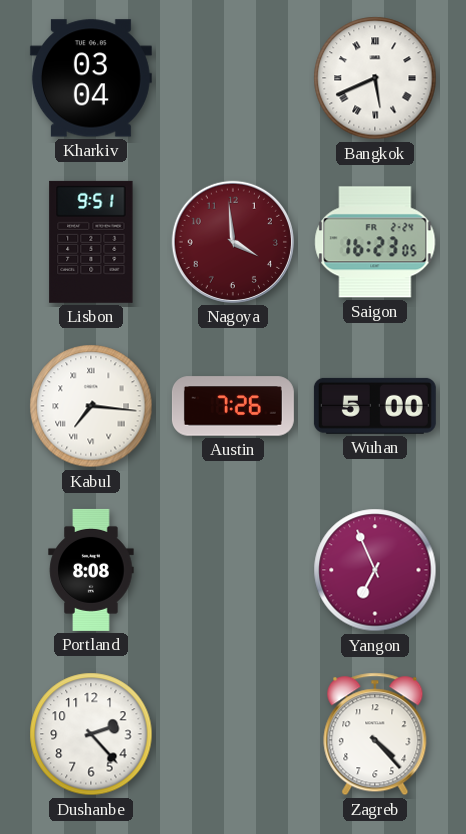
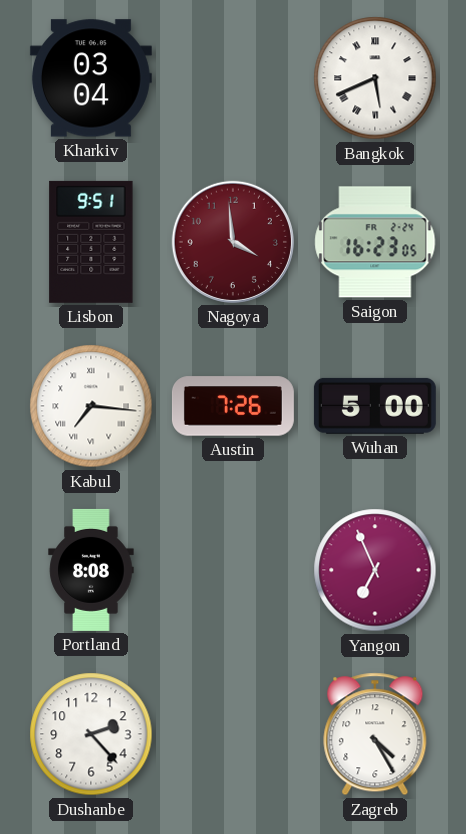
Zagreb: 4:23 -> 4:25
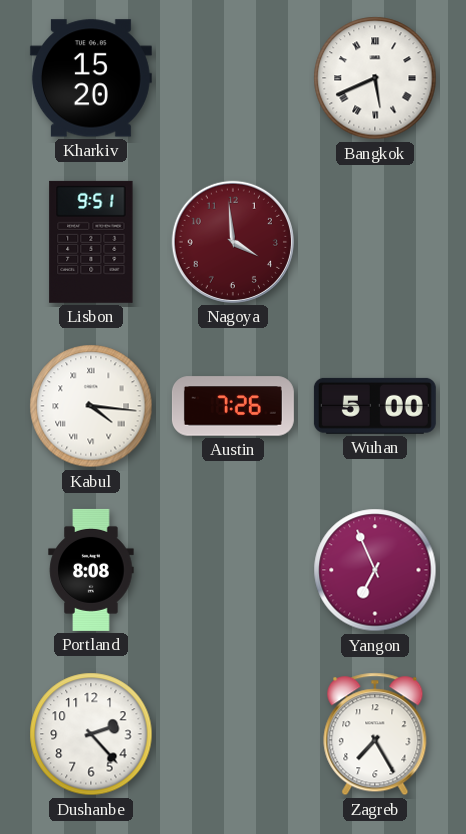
Kharkiv: 03:04 -> 15:20
Saigon: 16:23 -> none
Kabul: 7:16 -> 4:16
Zagreb: 4:25 -> 7:25
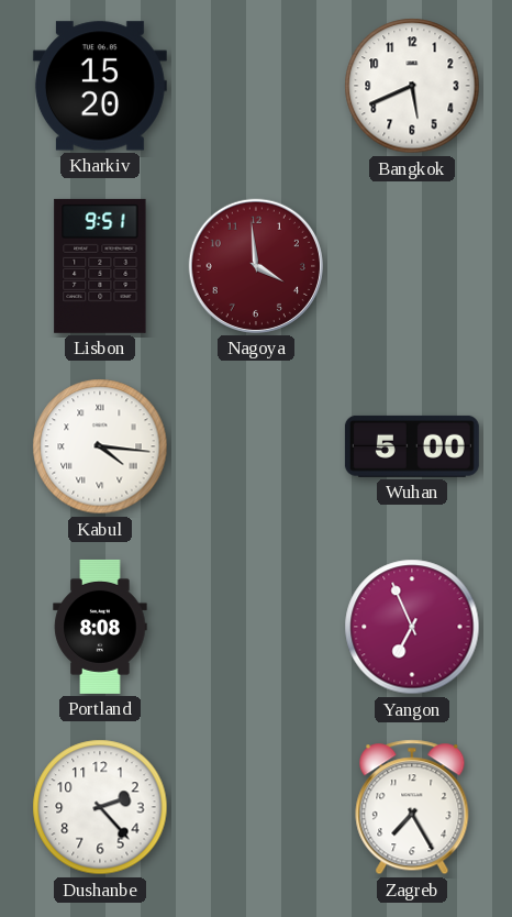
Bangkok numerals: Roman -> Arabic
Austin: 7:26 -> none
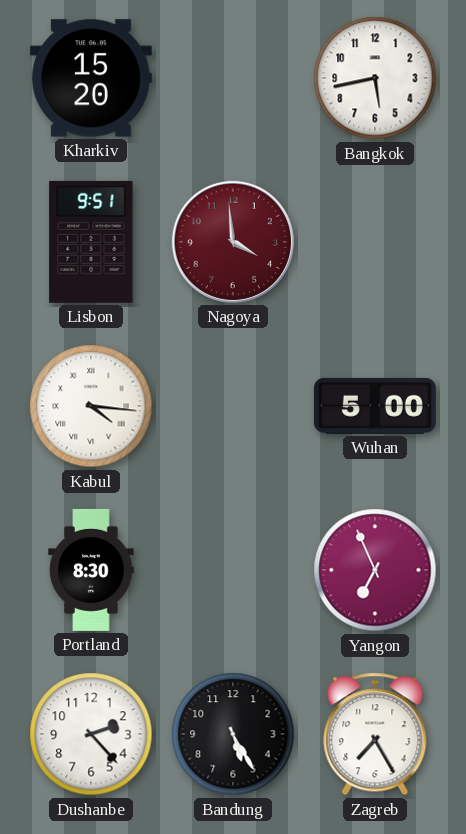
Bangkok: 5:41 -> 5:43
Portland: 8:08 -> 8:30
Bandung: none -> 5:25
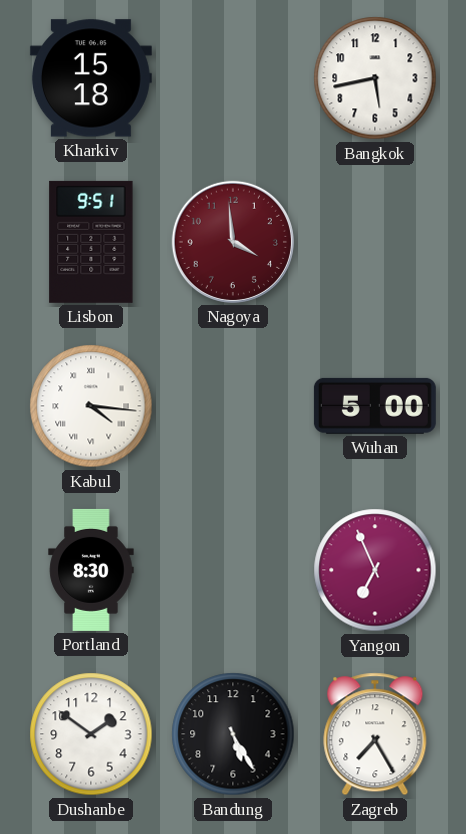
Kharkiv: 15:20 -> 15:18
Dushanbe: 2:23 -> 1:51
